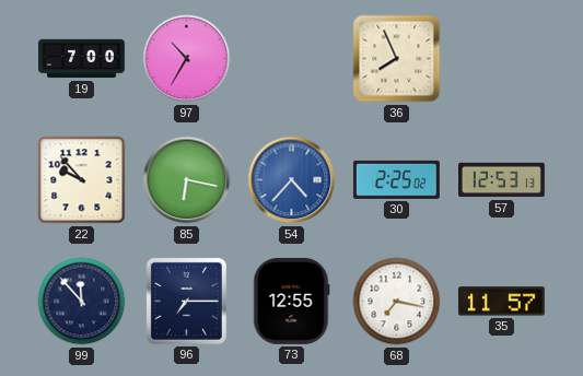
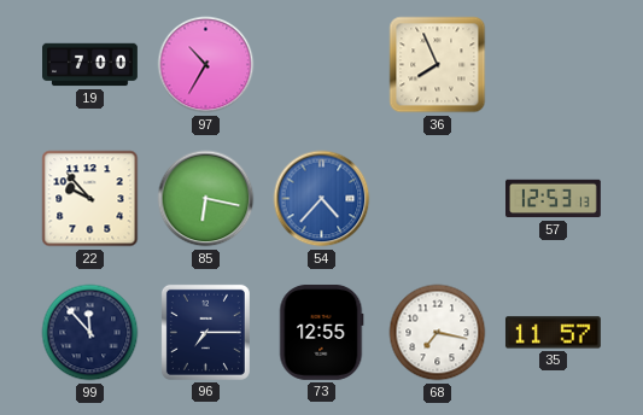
30: 2:25 -> none
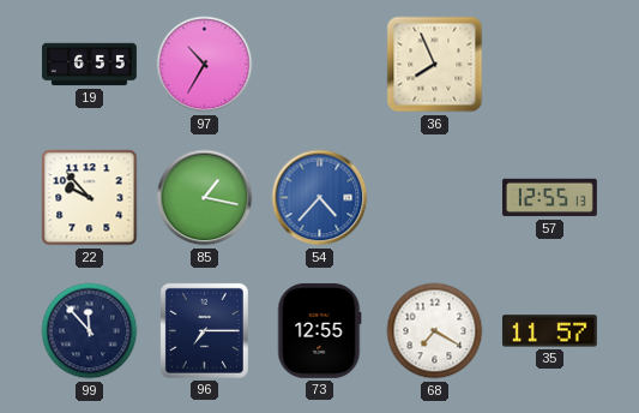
19: 7:00 -> 6:55
85: 6:17 -> 1:17
57: 12:53 -> 12:55
68: 7:17 -> 7:20
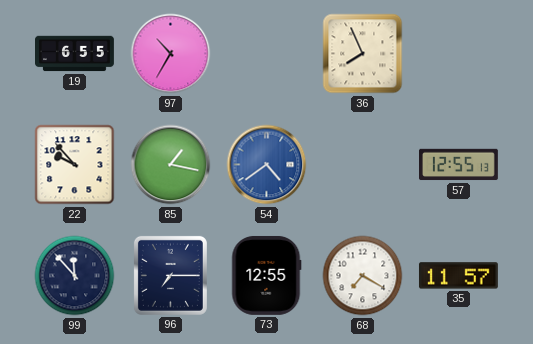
54: 4:37 -> 4:39
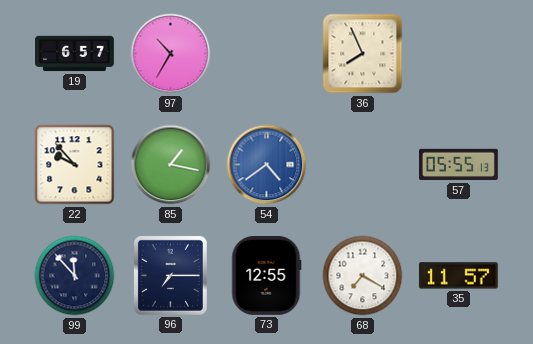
19: 6:55 -> 6:57
57: 12:55 -> 05:55
